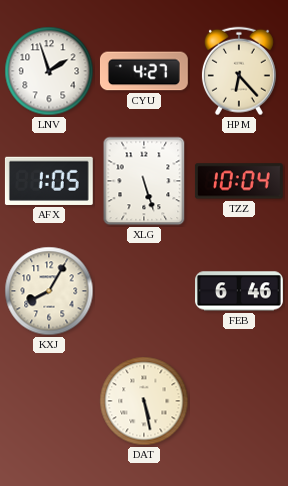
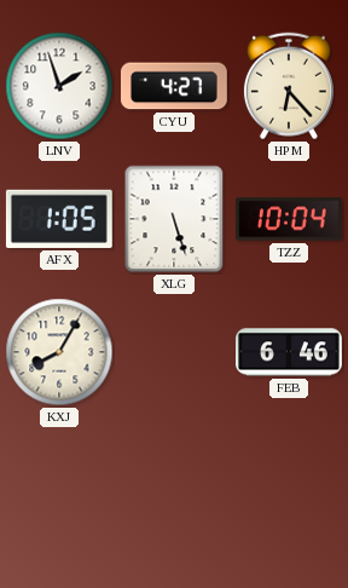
DAT: 5:28 -> none
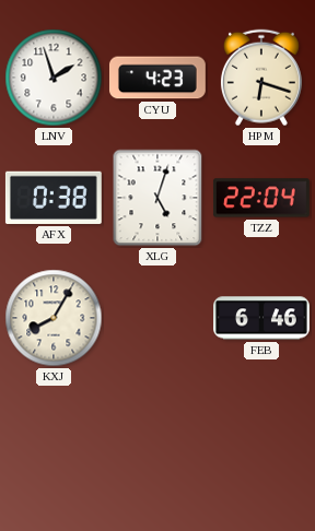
CYU: 4:27 -> 4:23
HPM: 6:23 -> 6:18
AFX: 1:05 -> 0:38
XLG: 5:27 -> 5:03
TZZ: 10:04 -> 22:04
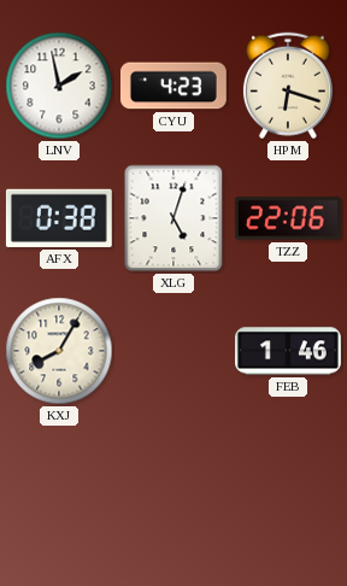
LNV: 1:57 -> 1:58
TZZ: 22:04 -> 22:06
FEB: 6:46 -> 1:46
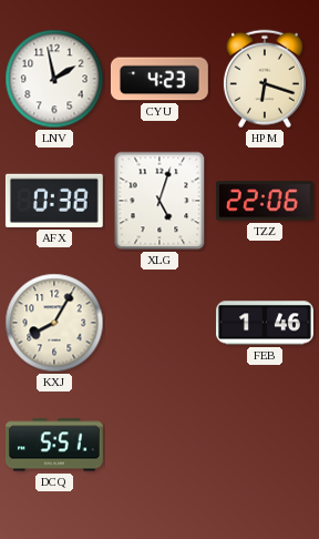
DCQ: none -> 5:51
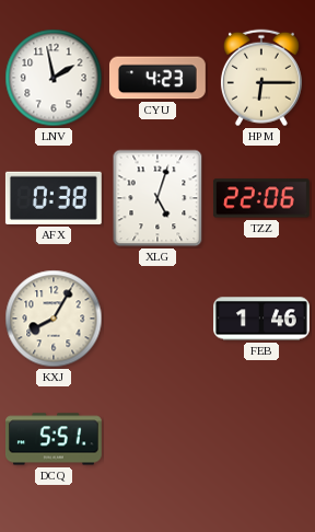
HPM: 6:18 -> 6:15
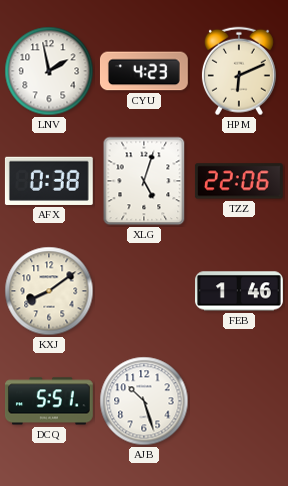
HPM: 6:15 -> 6:11
KXJ: 8:05 -> 8:09
AJB: none -> 10:27
